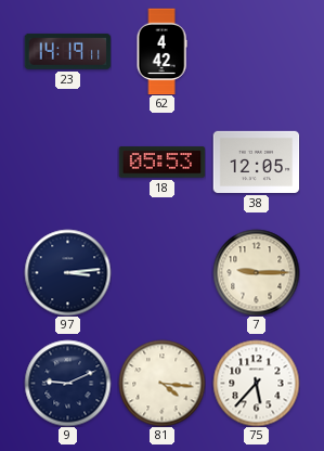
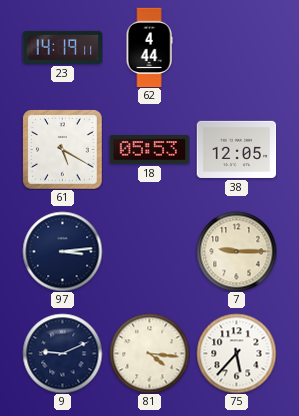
62: 4:42 -> 4:44
61: none -> 5:20
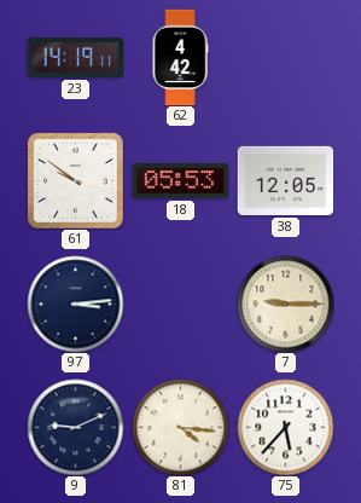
62: 4:44 -> 4:42
61: 5:20 -> 9:51
